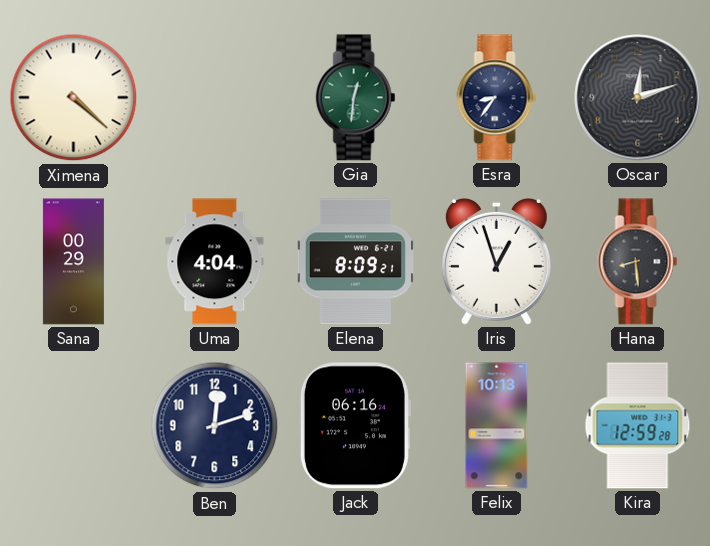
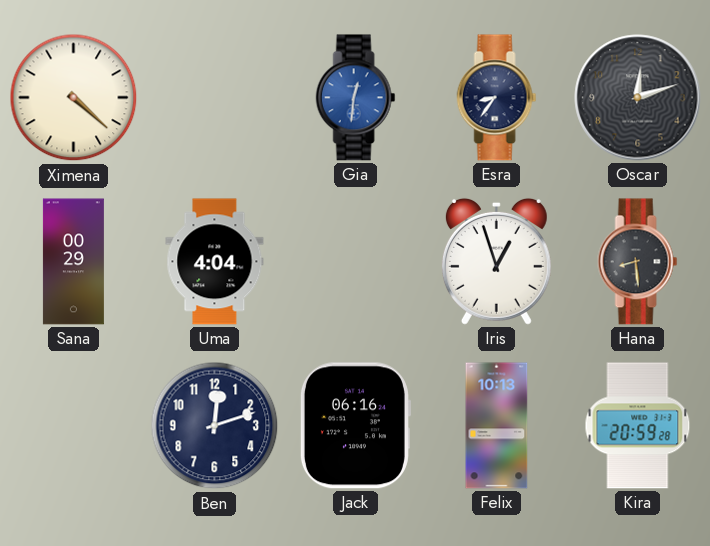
Gia dial: green -> blue
Elena: 8:09 -> none
Kira: 12:59 -> 20:59
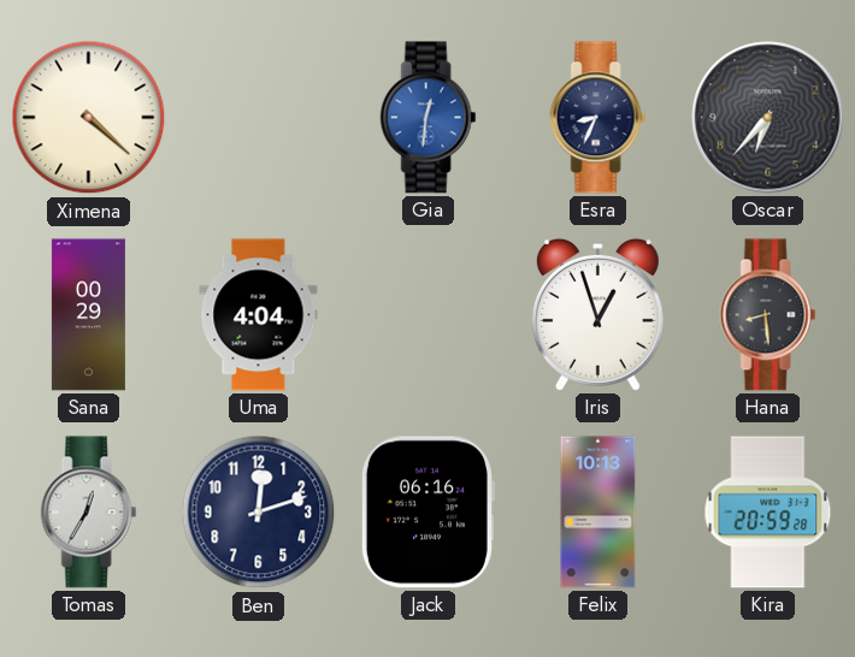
Esra: 8:36 -> 8:34
Oscar: 12:12 -> 6:37
Tomas: none -> 12:35
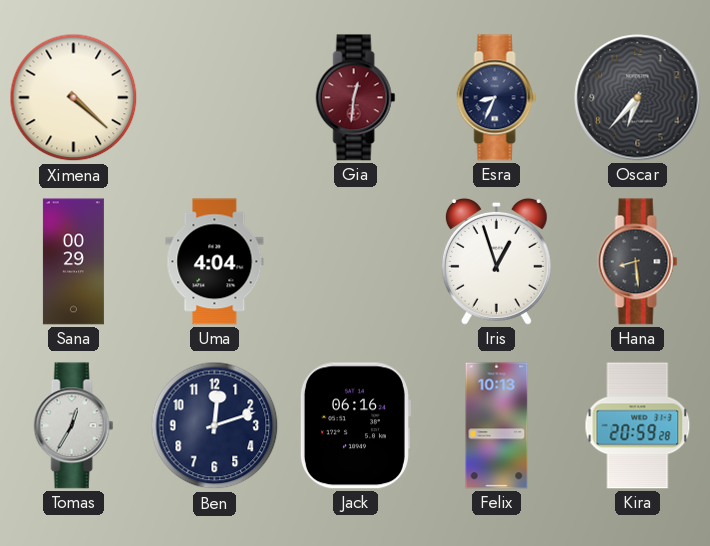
Gia dial: blue -> burgundy
